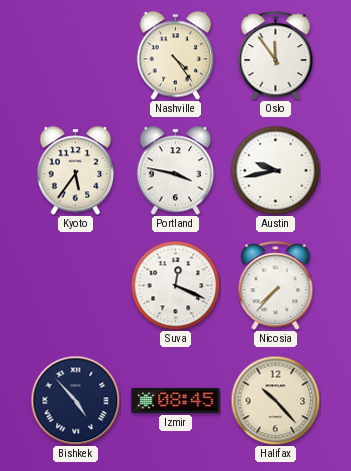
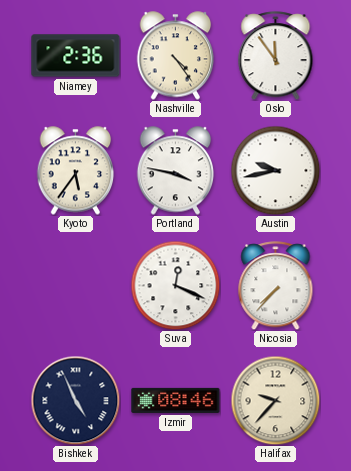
Niamey: none -> 2:36
Bishkek: 4:53 -> 4:56
Izmir: 08:45 -> 08:46
Halifax: 10:23 -> 9:37
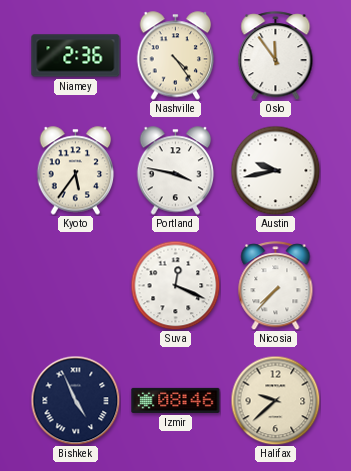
Halifax: 9:37 -> 9:38
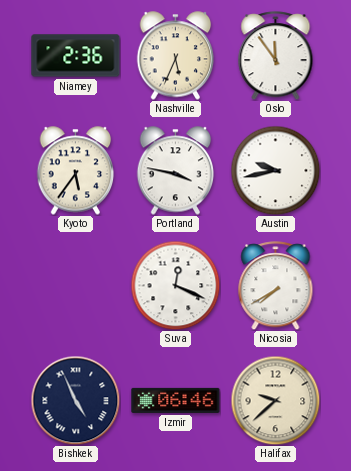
Nashville: 4:24 -> 5:34
Nicosia: 7:37 -> 7:40
Izmir: 08:46 -> 06:46
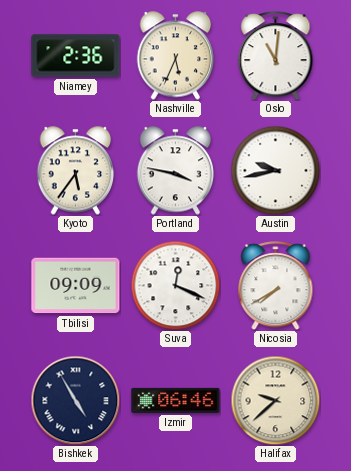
Oslo: 11:54 -> 11:01
Tbilisi: none -> 09:09
Bishkek: 4:56 -> 4:55
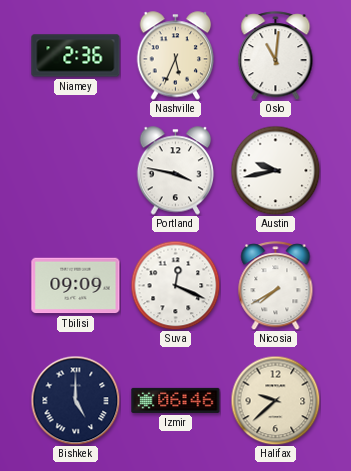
Kyoto: 5:36 -> none
Bishkek: 4:55 -> 5:00
